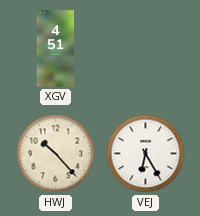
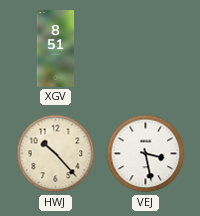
XGV: 4:51 -> 8:51
VEJ: 6:25 -> 3:28
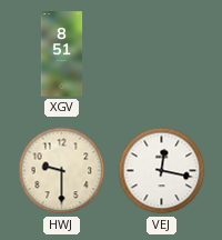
HWJ: 10:23 -> 9:30
VEJ: 3:28 -> 12:17
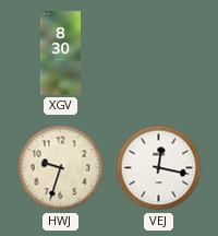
XGV: 8:51 -> 8:30
HWJ: 9:30 -> 9:33
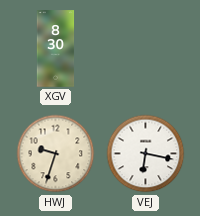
VEJ: 12:17 -> 6:17
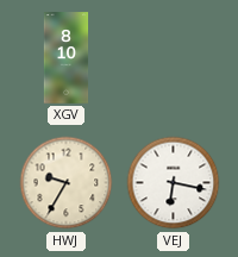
XGV: 8:30 -> 8:10
HWJ: 9:33 -> 9:35
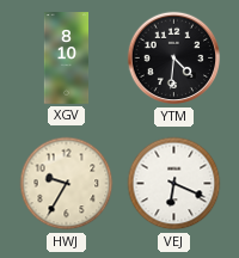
YTM: none -> 4:31
VEJ: 6:17 -> 6:19
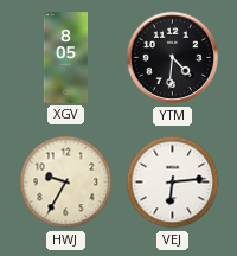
XGV: 8:10 -> 8:05
VEJ: 6:19 -> 6:14
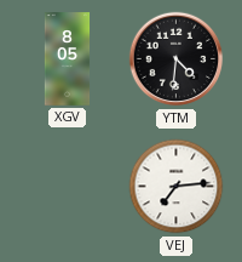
HWJ: 9:35 -> none
VEJ: 6:14 -> 7:14
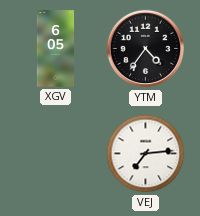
XGV: 8:05 -> 6:05
YTM: 4:31 -> 4:36
